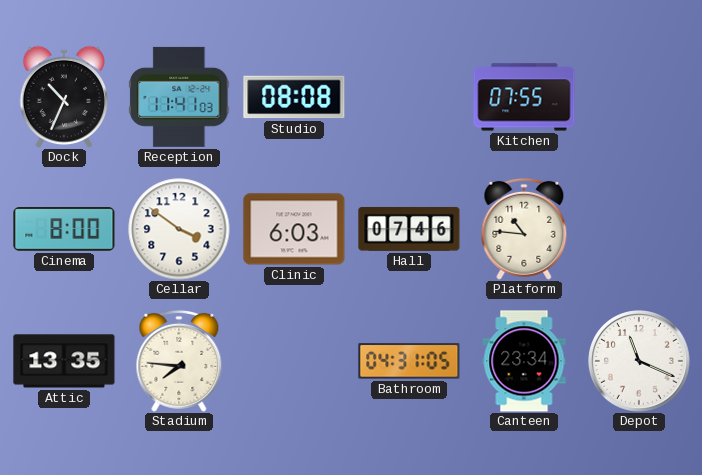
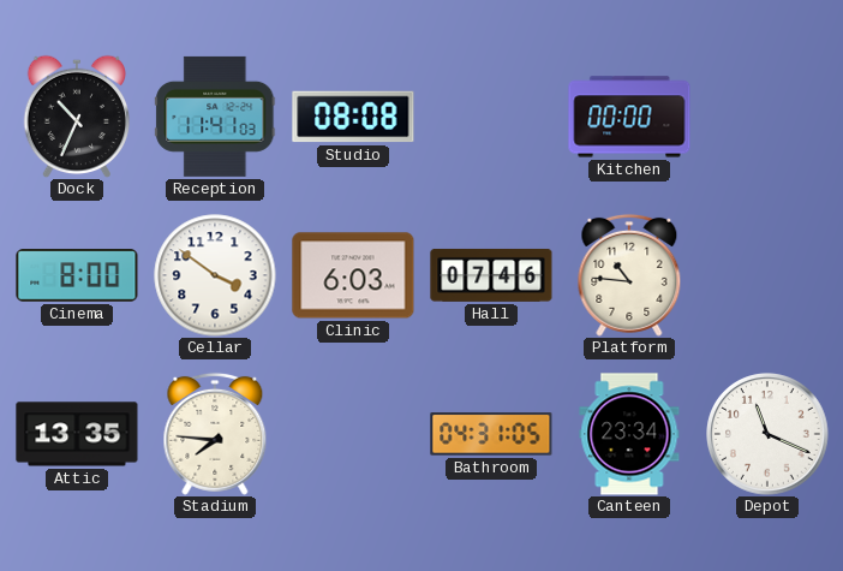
Kitchen: 07:55 -> 00:00
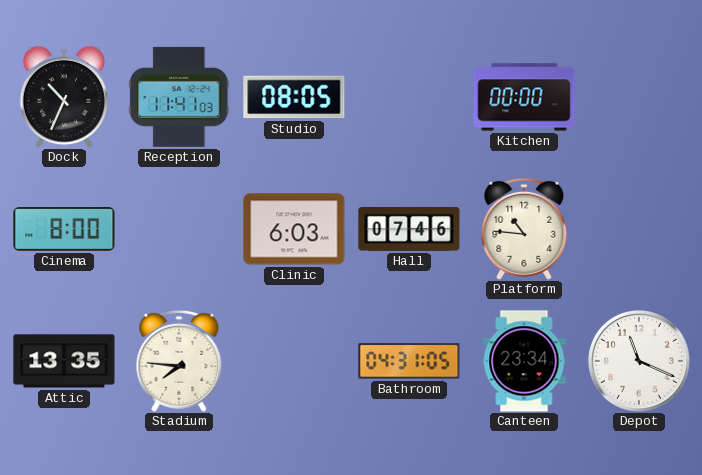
Studio: 08:08 -> 08:05
Cellar: 3:51 -> none
